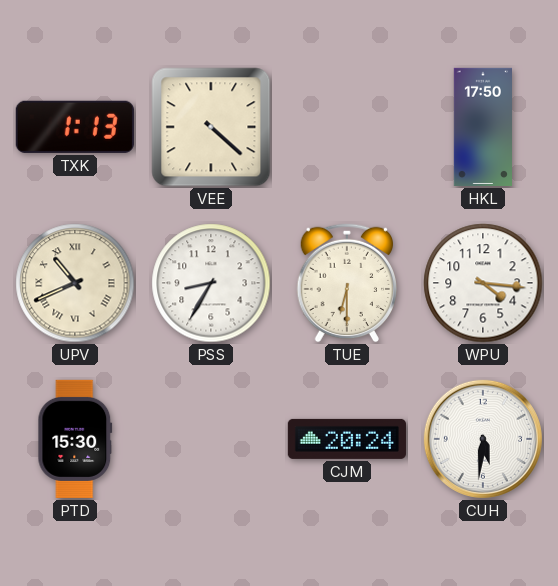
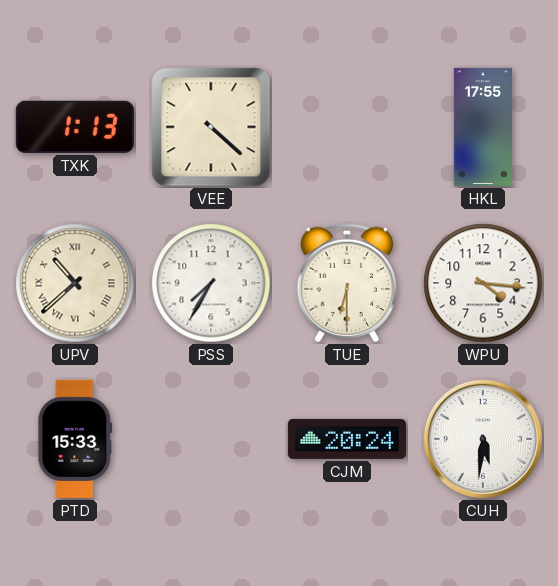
HKL: 17:50 -> 17:55
UPV: 10:41 -> 10:38
PSS: 8:35 -> 7:35
PTD: 15:30 -> 15:33
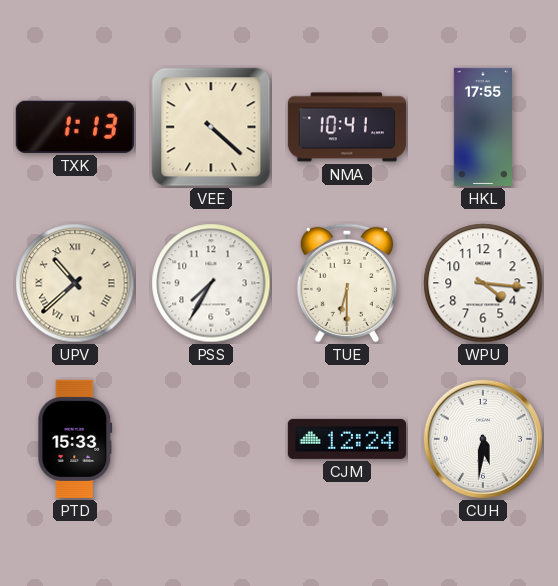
NMA: none -> 10:41
CJM: 20:24 -> 12:24
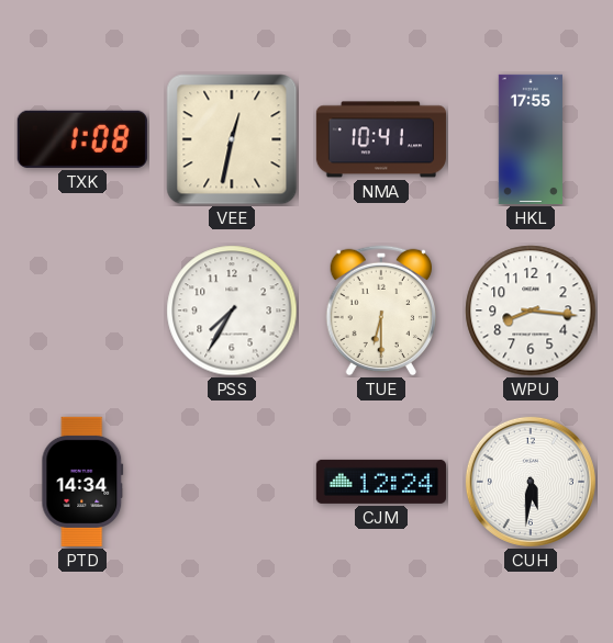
TXK: 1:13 -> 1:08
VEE: 4:22 -> 12:32
UPV: 10:38 -> none
WPU: 4:16 -> 8:16
PTD: 15:33 -> 14:34
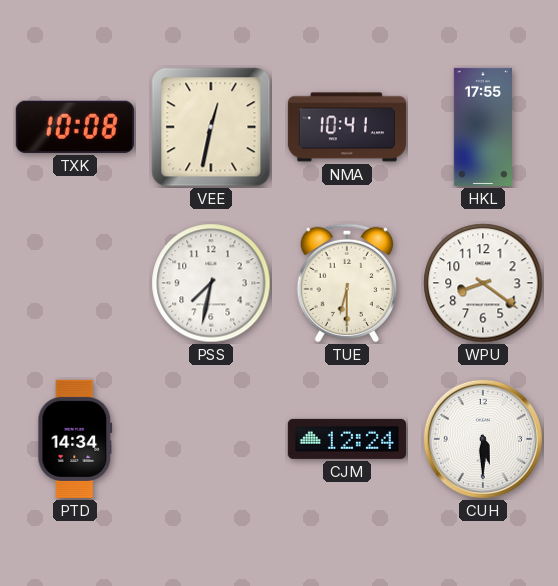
TXK: 1:08 -> 10:08
PSS: 7:35 -> 7:32
WPU: 8:16 -> 8:21
CUH: 5:31 -> 5:30
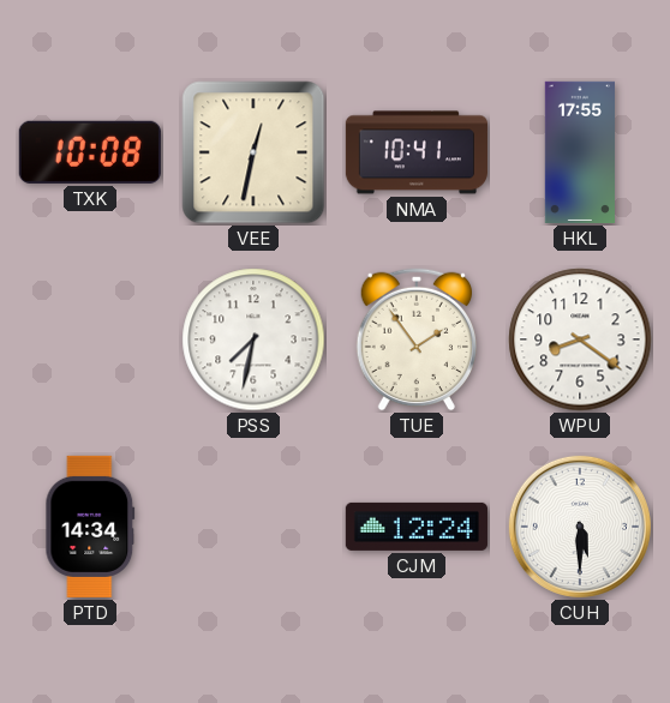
TUE: 6:30 -> 1:54
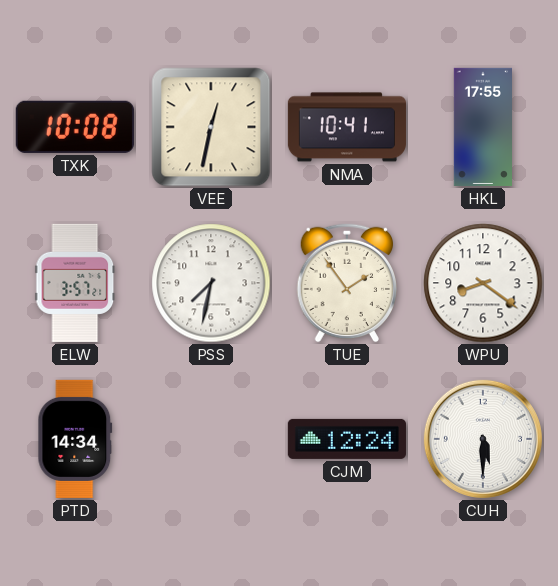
ELW: none -> 3:57
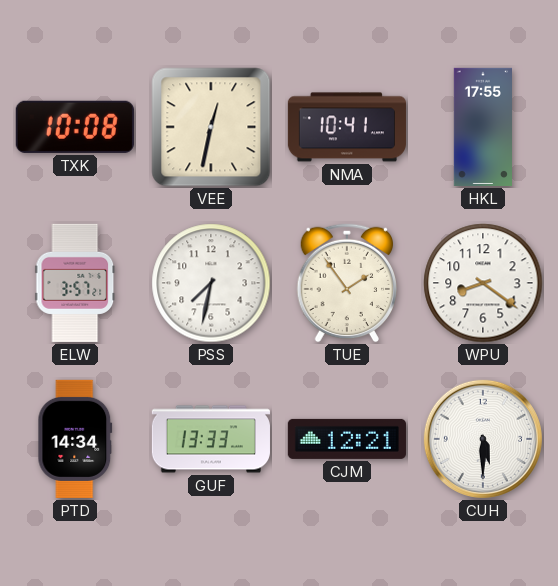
GUF: none -> 13:33
CJM: 12:24 -> 12:21
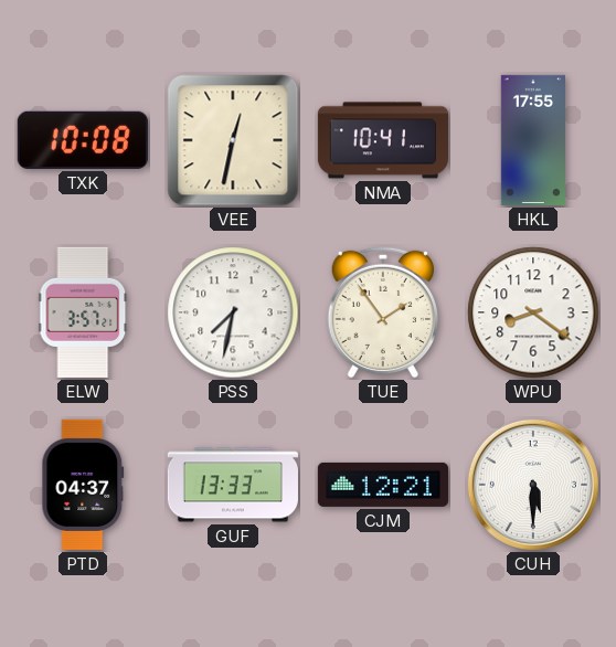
PTD: 14:34 -> 04:37
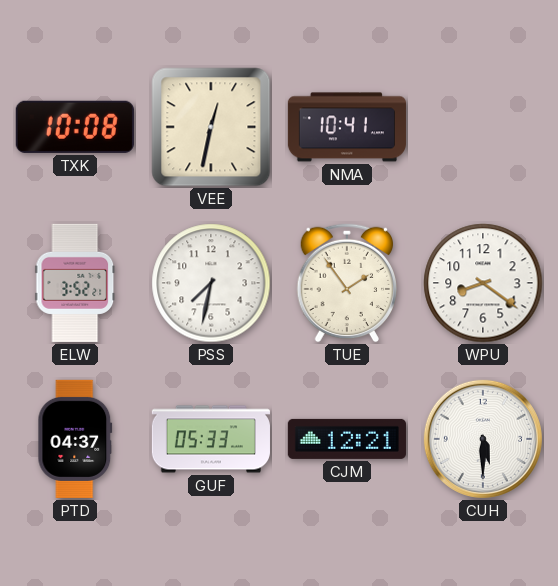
HKL: 17:55 -> none
ELW: 3:57 -> 3:52
GUF: 13:33 -> 05:33
